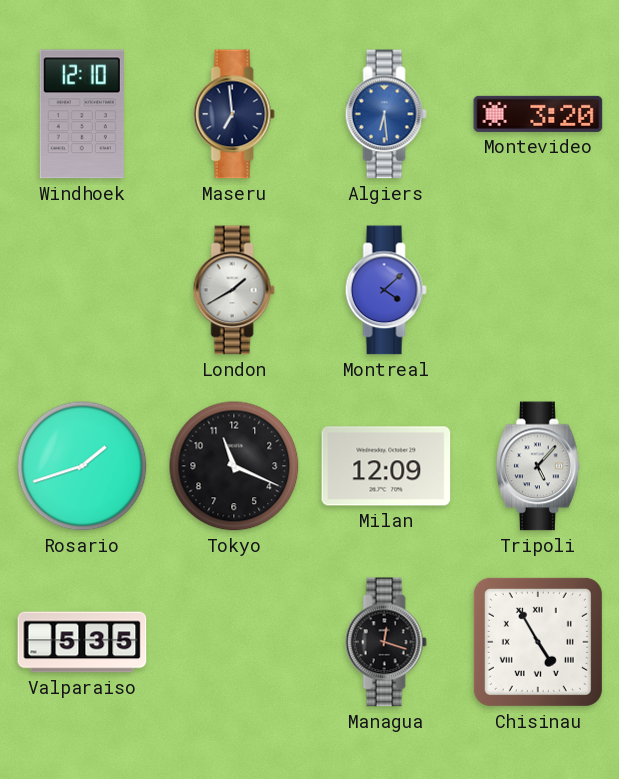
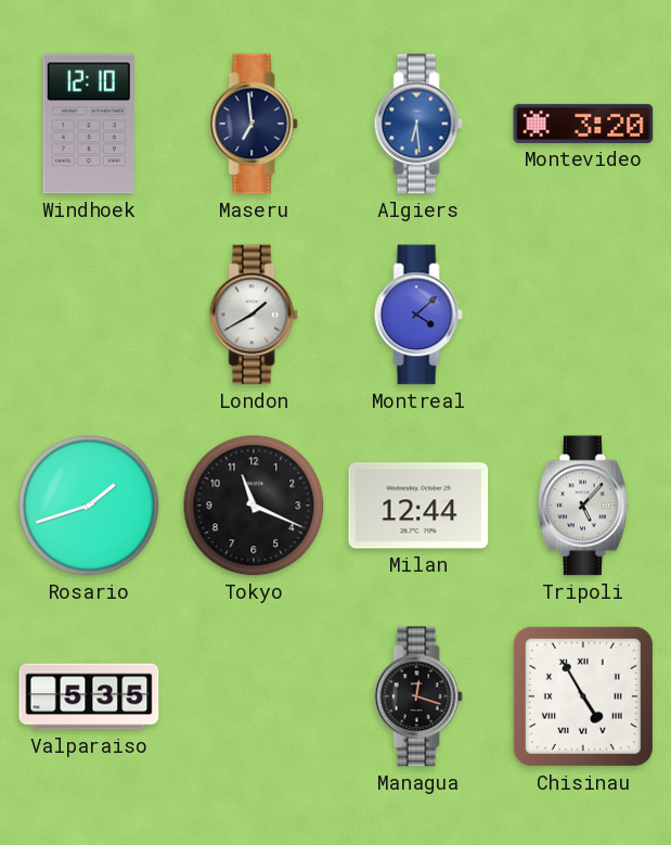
Milan: 12:09 -> 12:44
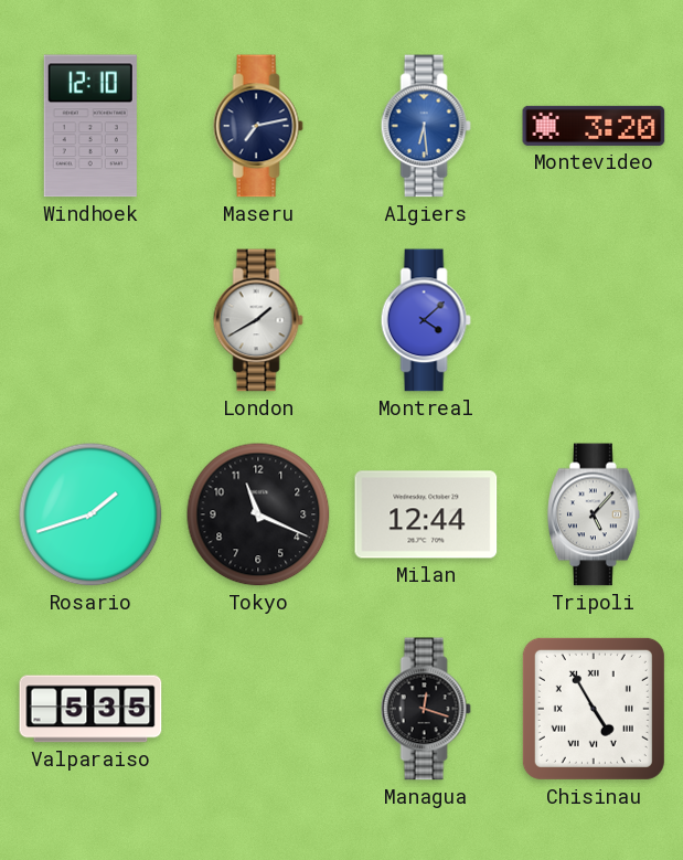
Maseru: 6:59 -> 7:13
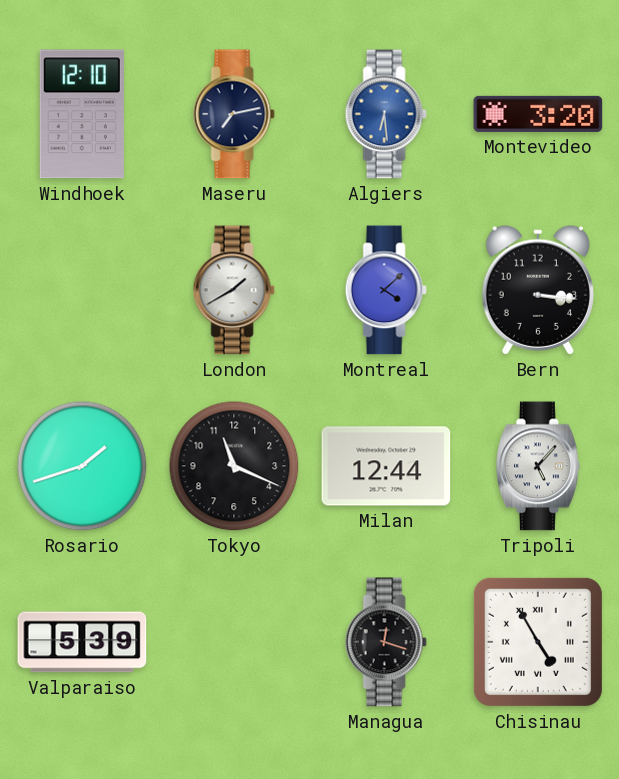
Bern: none -> 3:16
Valparaiso: 5:35 -> 5:39
